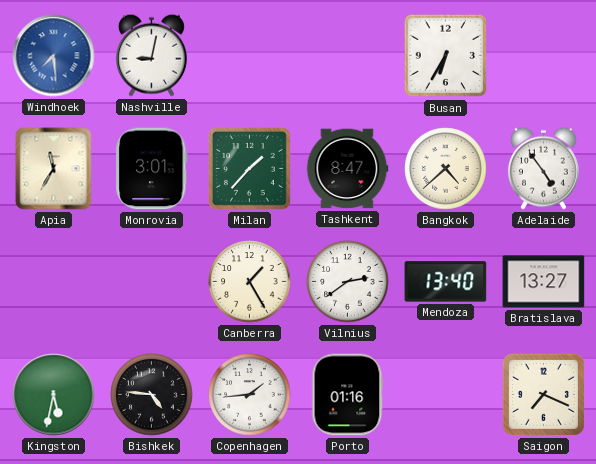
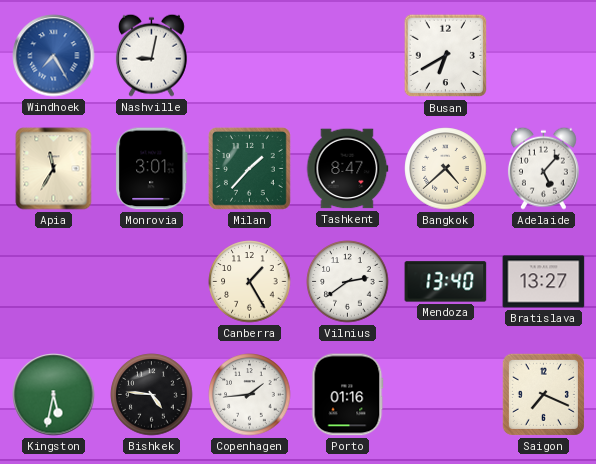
Windhoek: 7:29 -> 7:25
Busan: 6:35 -> 6:40
Adelaide: 4:54 -> 5:07
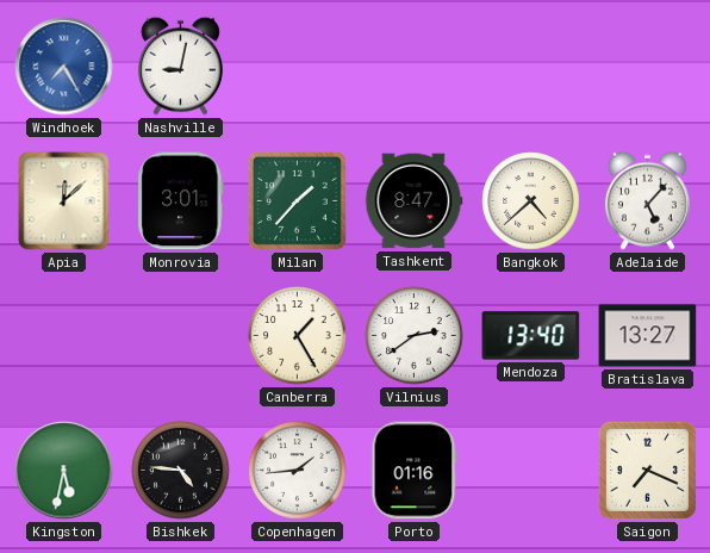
Busan: 6:40 -> none
Apia: 11:35 -> 12:08
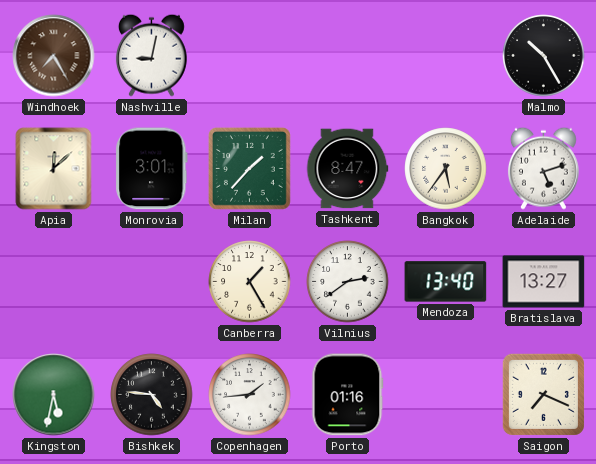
Windhoek dial: blue -> brown
Malmo: none -> 10:25
Bangkok: 4:38 -> 5:36
Adelaide: 5:07 -> 5:12
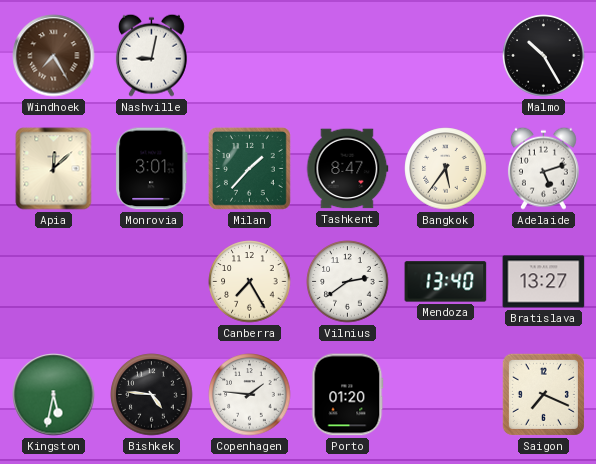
Canberra: 1:25 -> 7:25
Copenhagen: 1:44 -> 1:46
Porto: 01:16 -> 01:20
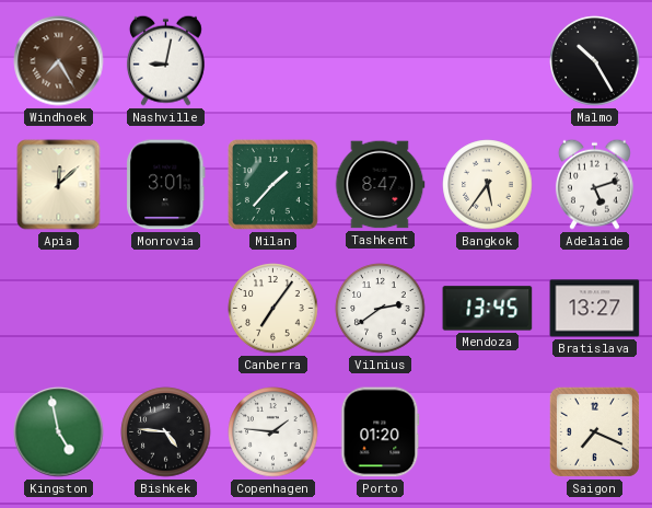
Canberra: 7:25 -> 7:06
Mendoza: 13:40 -> 13:45
Kingston: 5:32 -> 4:58
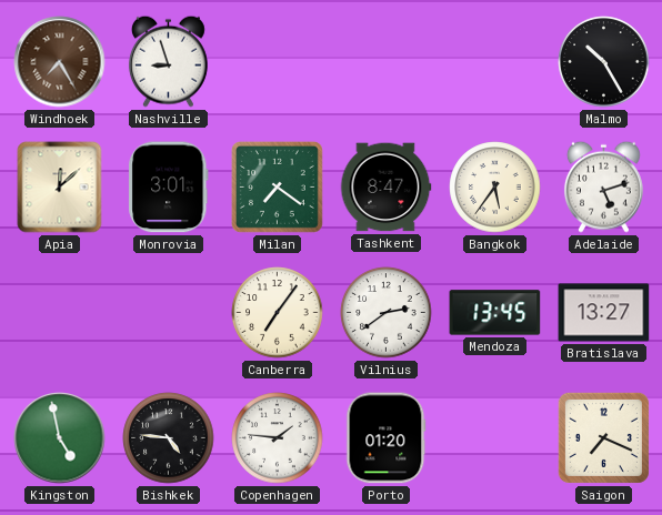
Nashville: 9:02 -> 8:57
Milan: 1:37 -> 7:21
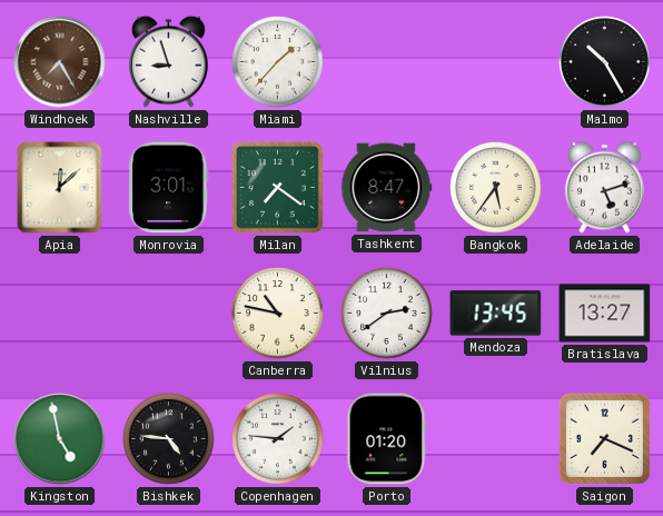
Miami: none -> 1:37
Canberra: 7:06 -> 10:47
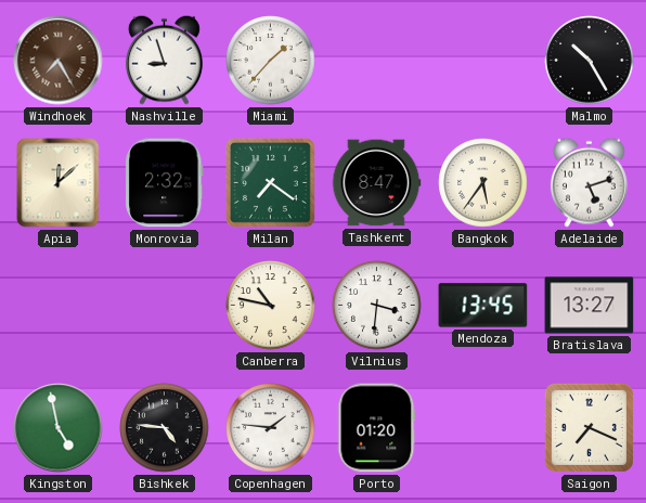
Monrovia: 3:01 -> 2:32
Vilnius: 2:39 -> 3:31
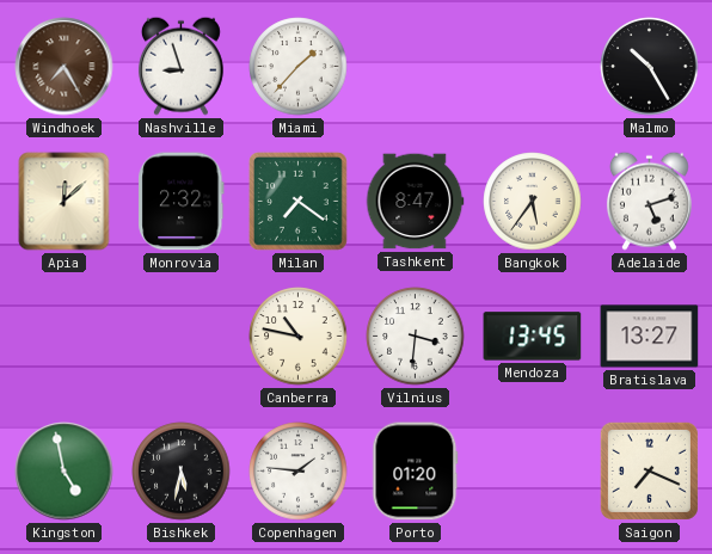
Bishkek: 4:46 -> 5:32
